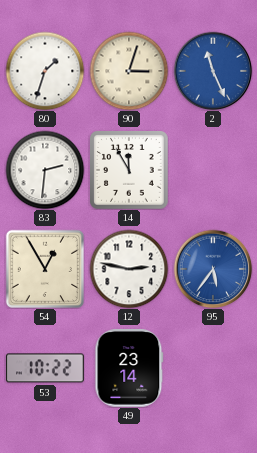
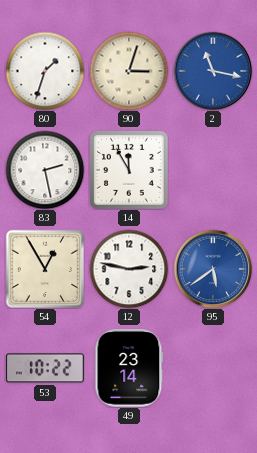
2: 11:26 -> 11:17
83: 2:31 -> 2:28
95: 5:36 -> 5:39
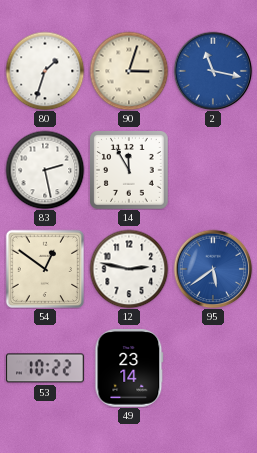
54: 12:55 -> 12:51
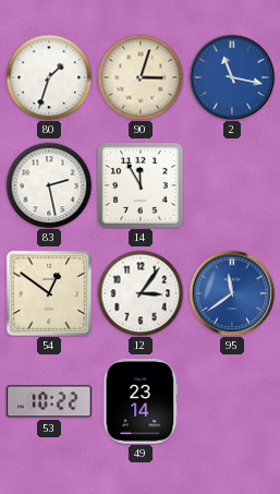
12: 2:47 -> 3:06
95: 5:39 -> 11:39
